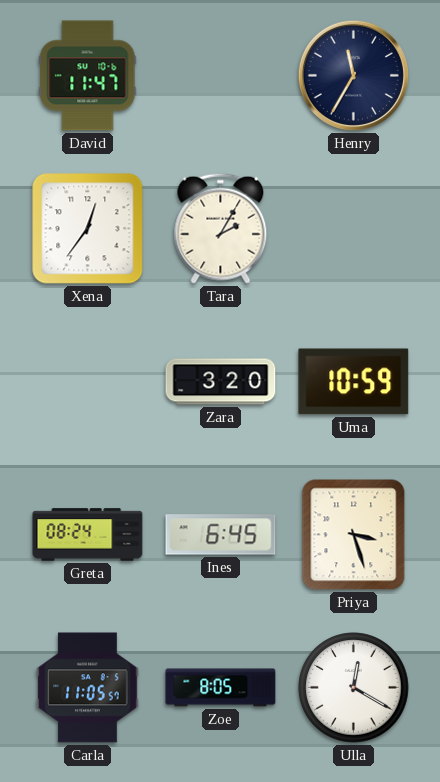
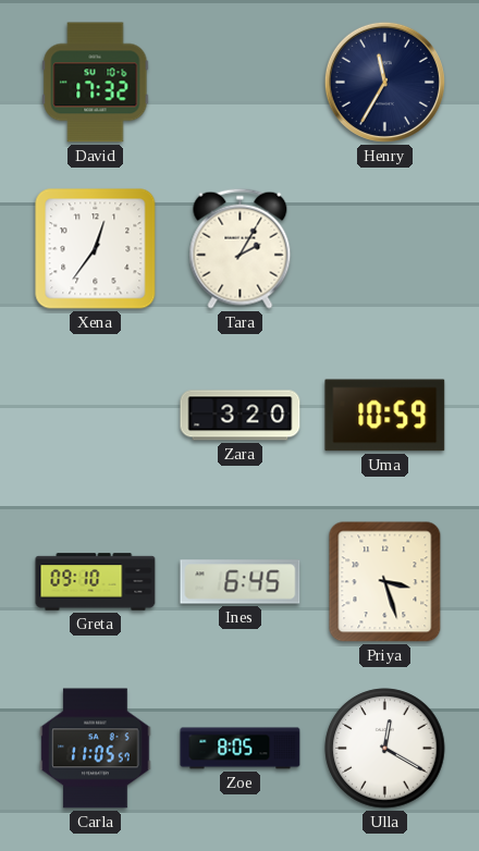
David: 11:47 -> 17:32
Greta: 08:24 -> 09:10
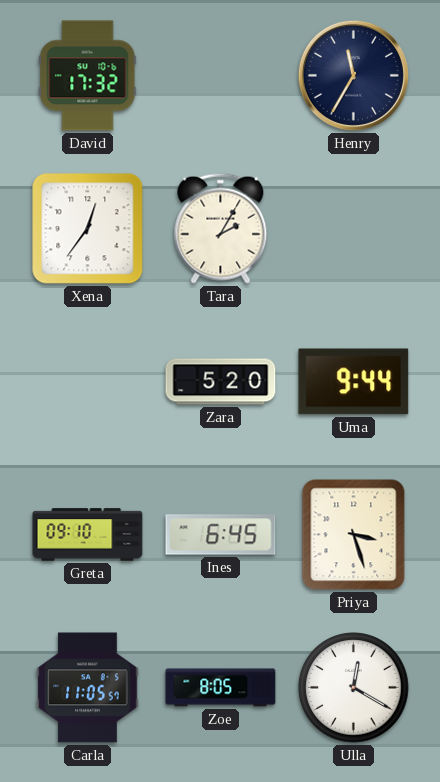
Zara: 3:20 -> 5:20
Uma: 10:59 -> 9:44
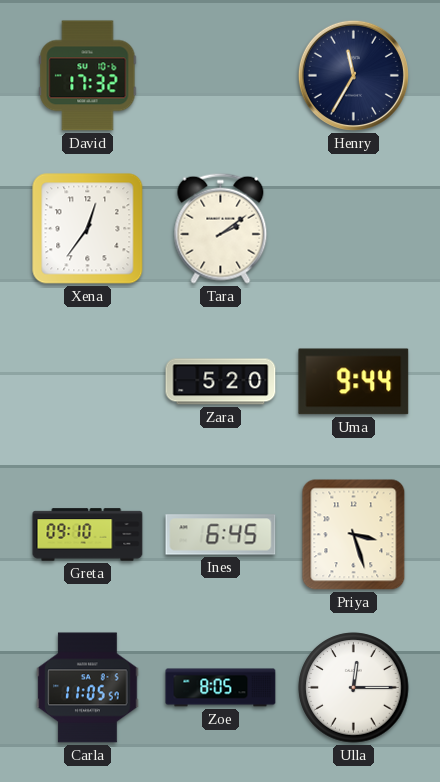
Tara: 2:05 -> 2:09
Ulla: 12:20 -> 12:15
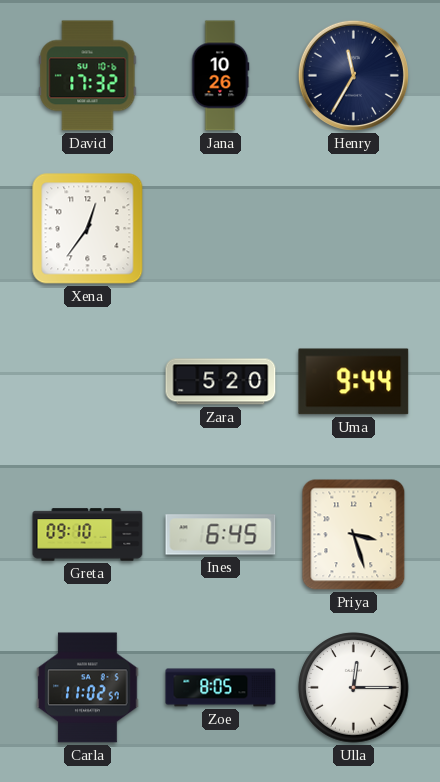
Jana: none -> 10:26
Tara: 2:09 -> none
Carla: 11:05 -> 11:02
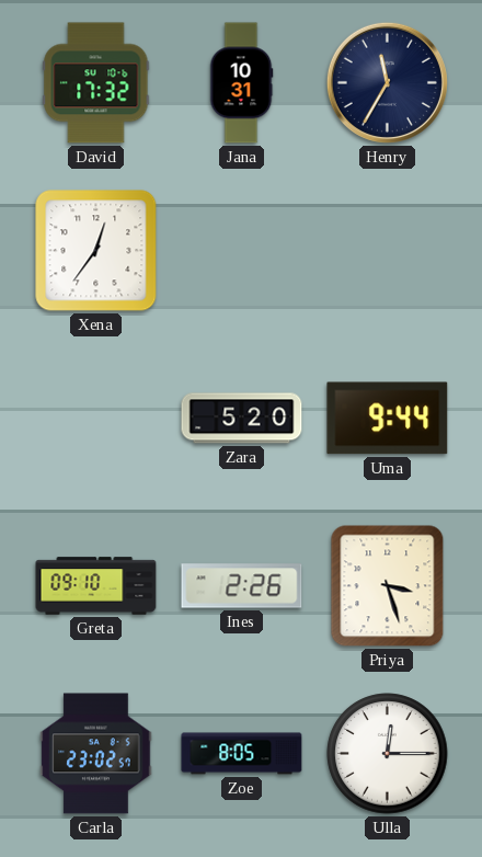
Jana: 10:26 -> 10:31
Ines: 6:45 -> 2:26
Carla: 11:02 -> 23:02
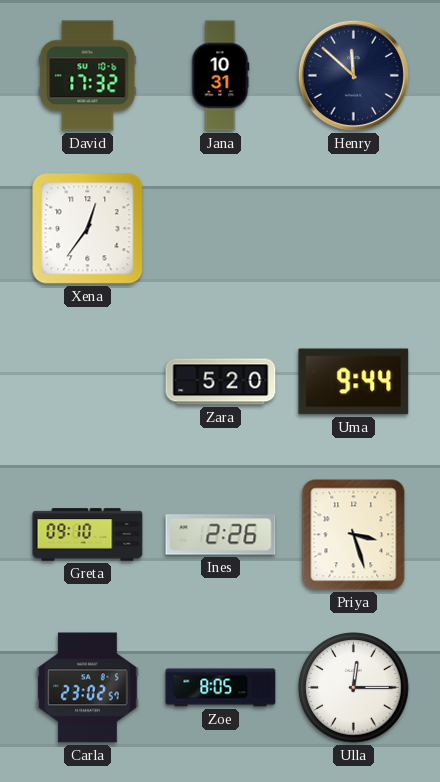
Henry: 11:35 -> 11:52
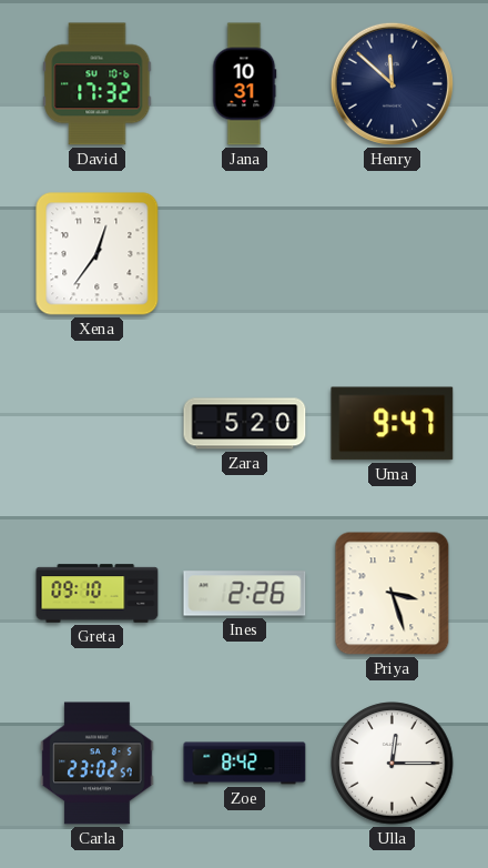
Uma: 9:44 -> 9:47
Zoe: 8:05 -> 8:42
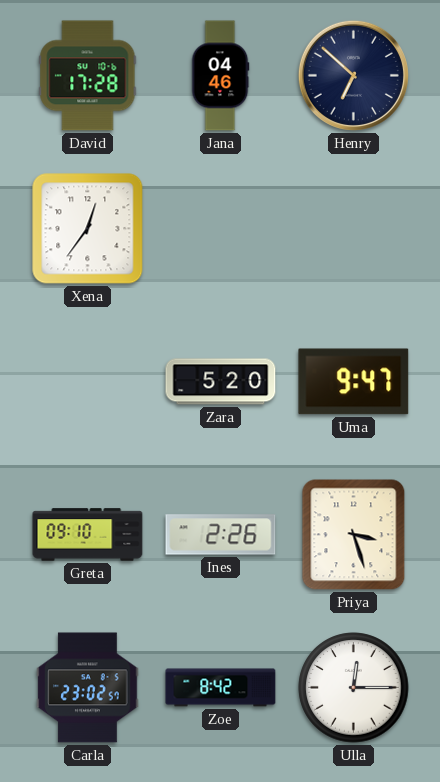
David: 17:32 -> 17:28
Jana: 10:31 -> 04:46
Henry: 11:52 -> 6:52
